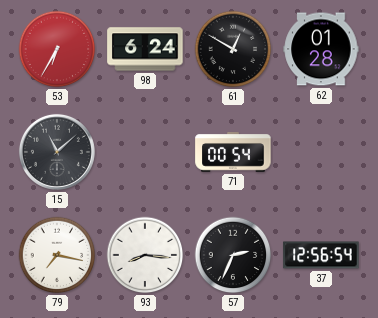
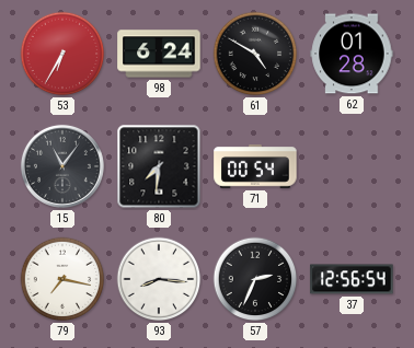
61: 12:50 -> 4:50
15: 11:08 -> 11:06
80: none -> 7:31
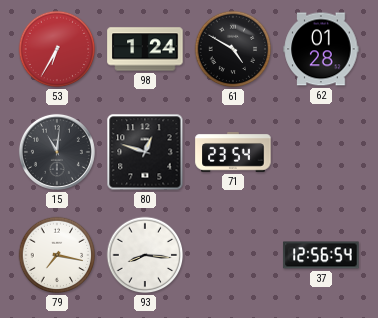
98: 6:24 -> 1:24
15: 11:06 -> 11:01
80: 7:31 -> 12:48
71: 00:54 -> 23:54
57: 2:34 -> none
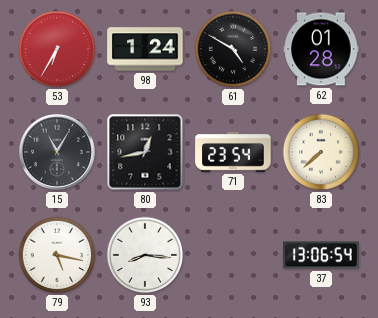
15: 11:01 -> 11:05
80: 12:48 -> 12:43
83: none -> 7:38
79: 7:17 -> 5:17
37: 12:56 -> 13:06
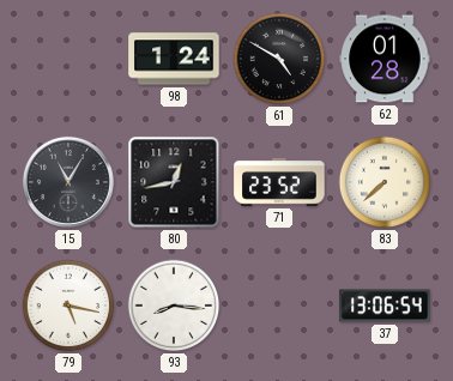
53: 6:35 -> none
71: 23:54 -> 23:52
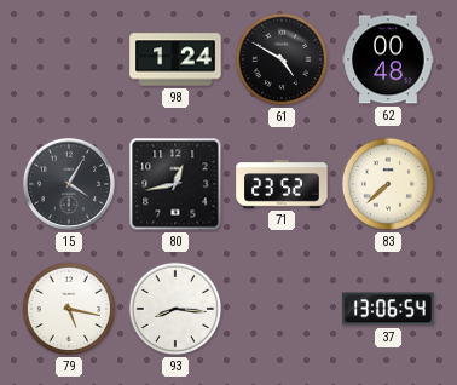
62: 01:28 -> 00:48
15: 11:05 -> 4:05
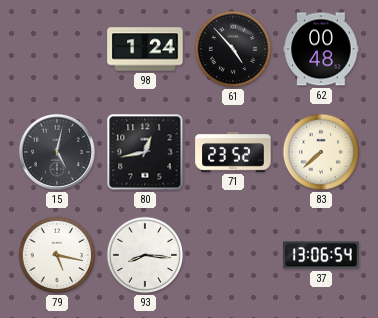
61: 4:50 -> 4:53
15: 4:05 -> 5:02
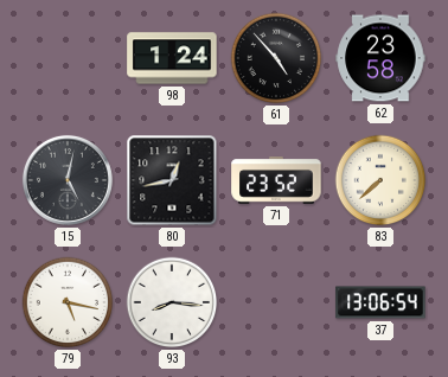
62: 00:48 -> 23:58
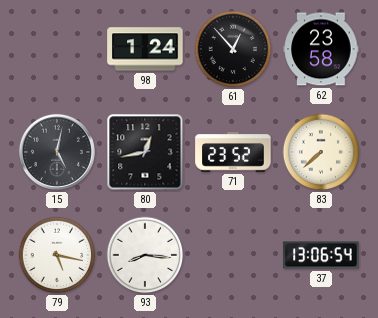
61: 4:53 -> 12:53
